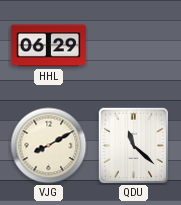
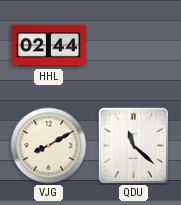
HHL: 06:29 -> 02:44
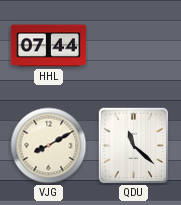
HHL: 02:44 -> 07:44
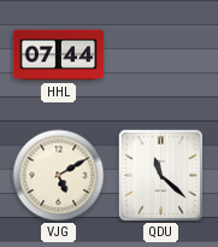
VJG: 8:10 -> 5:10
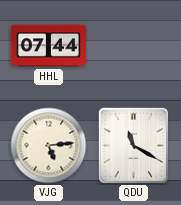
VJG: 5:10 -> 5:14
QDU: 11:22 -> 11:20
